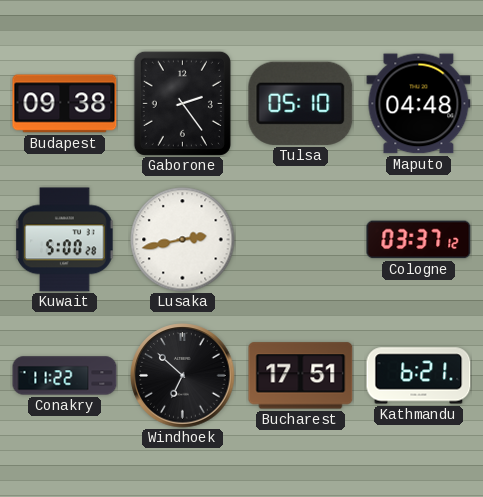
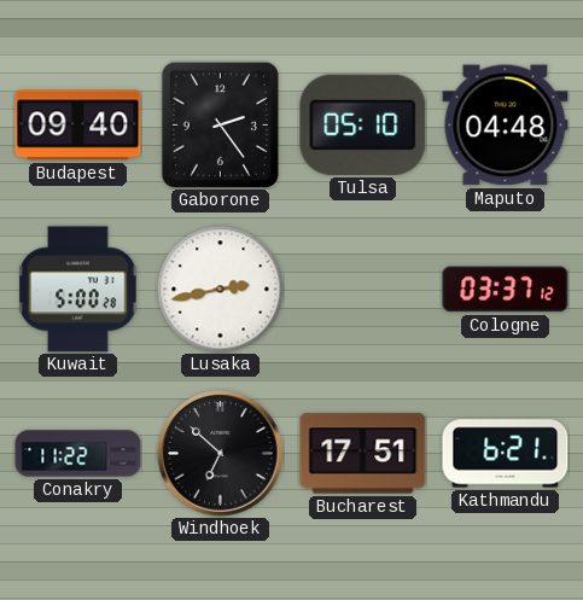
Budapest: 09:38 -> 09:40
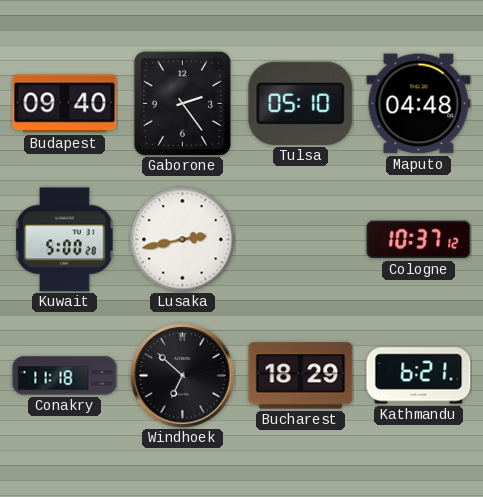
Cologne: 03:37 -> 10:37
Conakry: 11:22 -> 11:18
Bucharest: 17:51 -> 18:29
